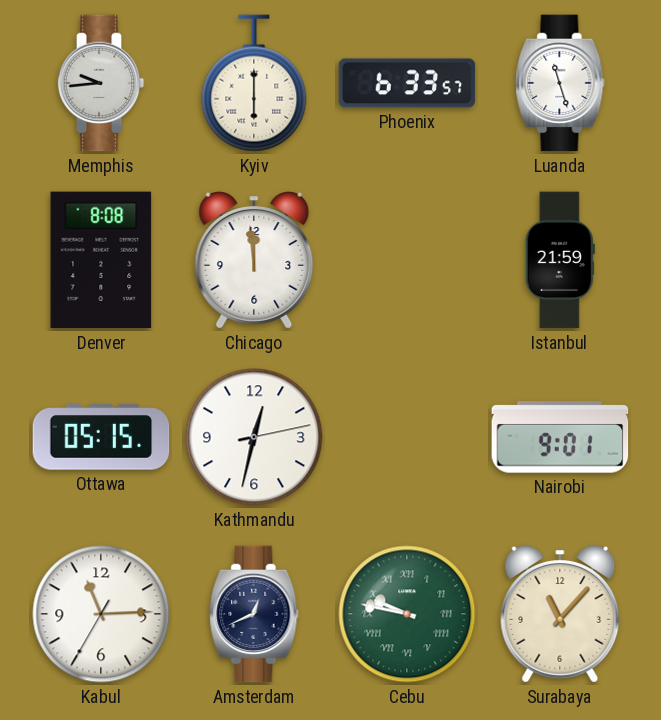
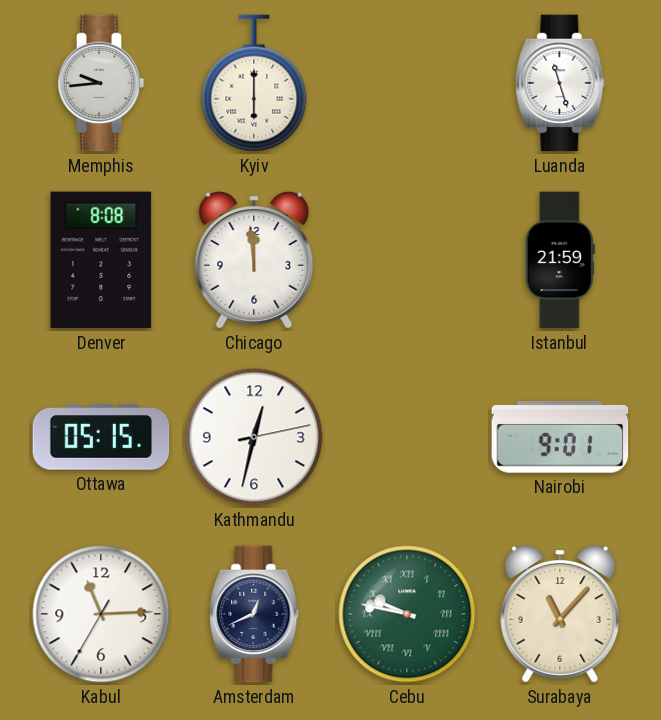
Phoenix: 6:33 -> none
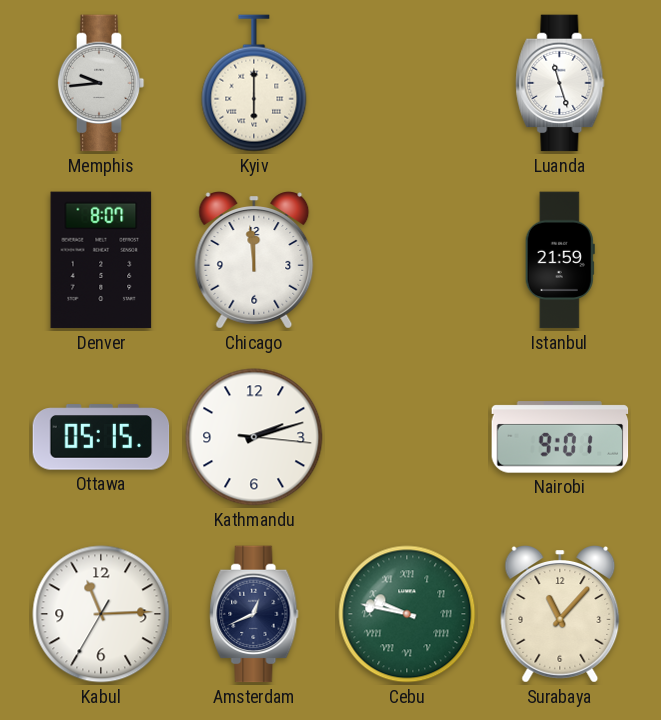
Denver: 8:08 -> 8:07
Kathmandu: 12:32 -> 2:12
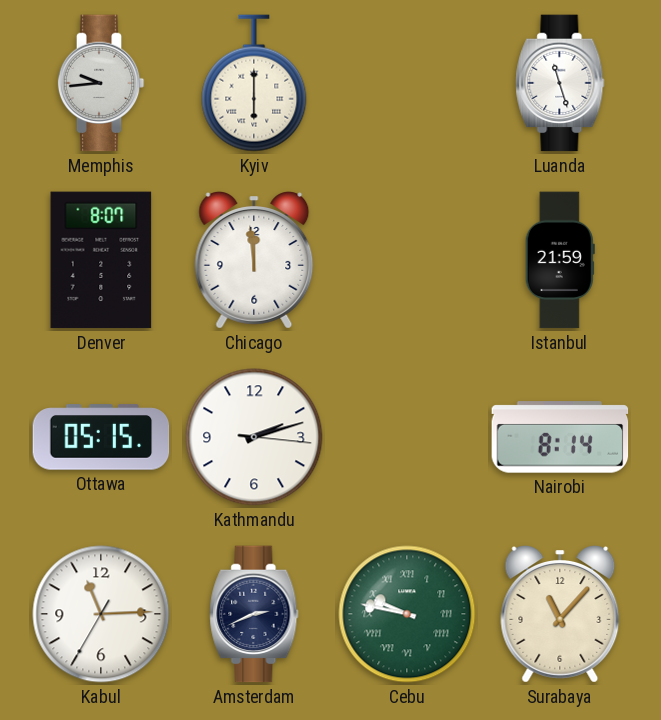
Nairobi: 9:01 -> 8:14
Amsterdam: 12:41 -> 2:41
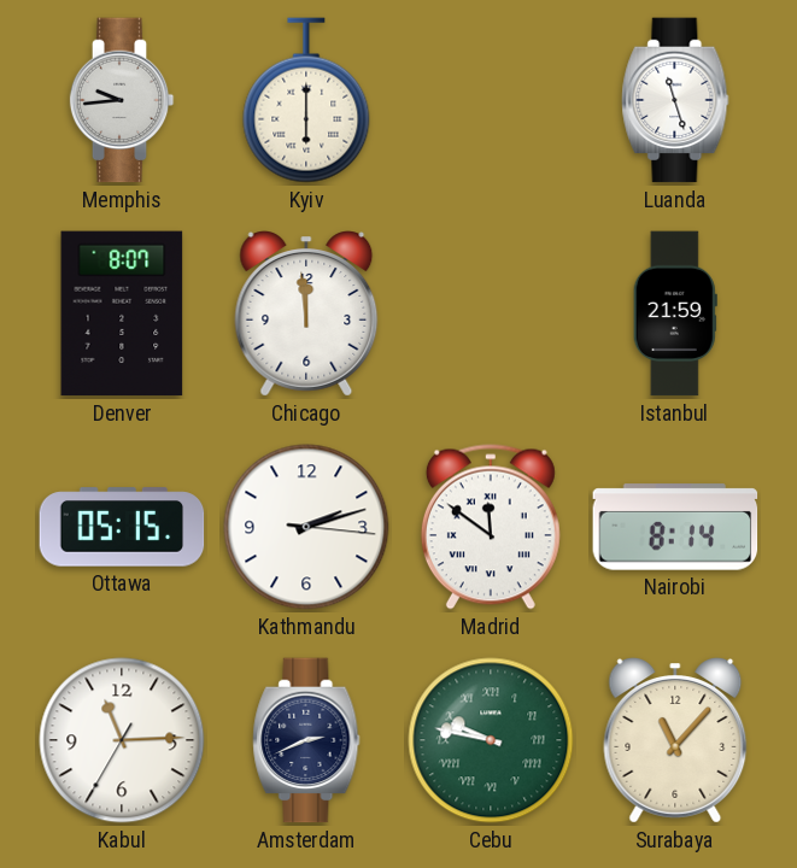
Madrid: none -> 11:51
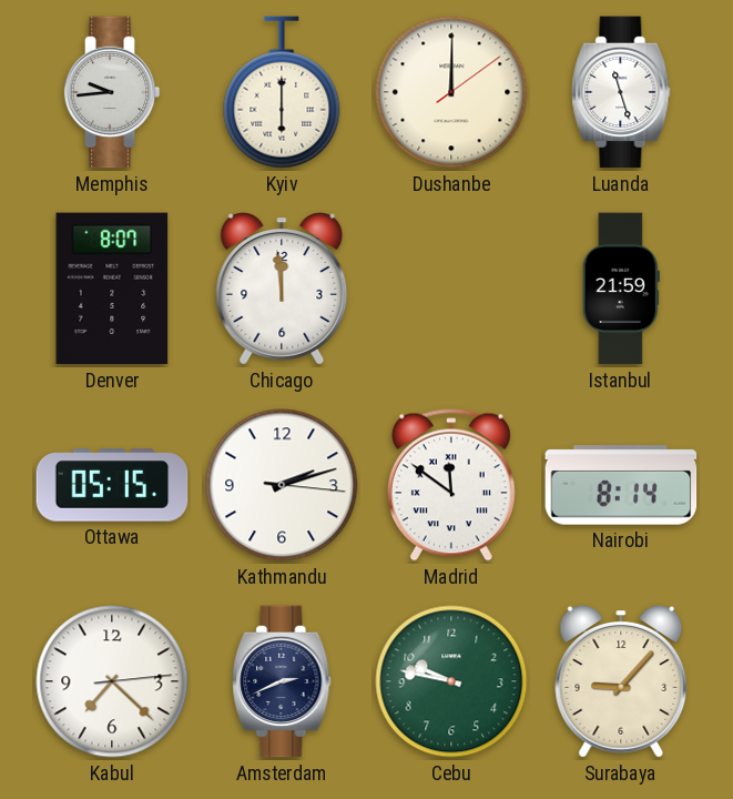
Dushanbe: none -> 12:00
Kabul: 11:14 -> 7:22
Cebu numerals: Roman -> Arabic
Surabaya: 11:07 -> 9:07
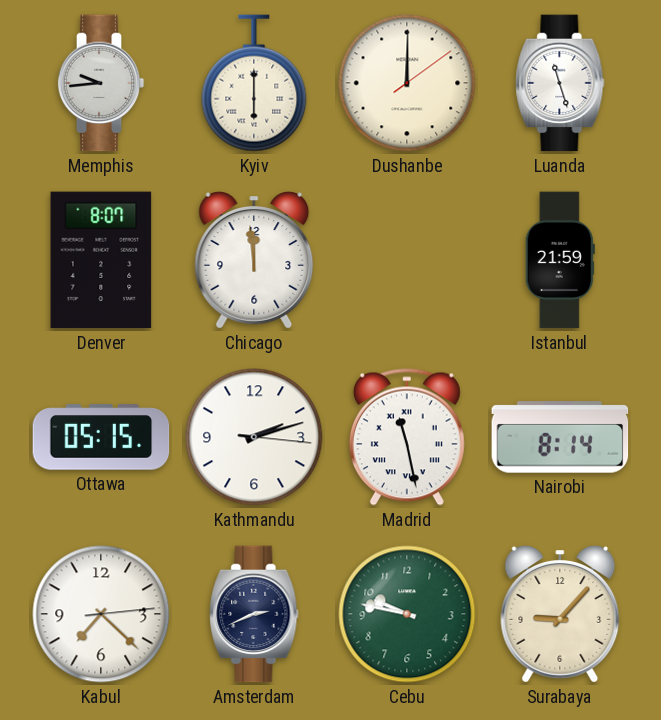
Madrid: 11:51 -> 11:28
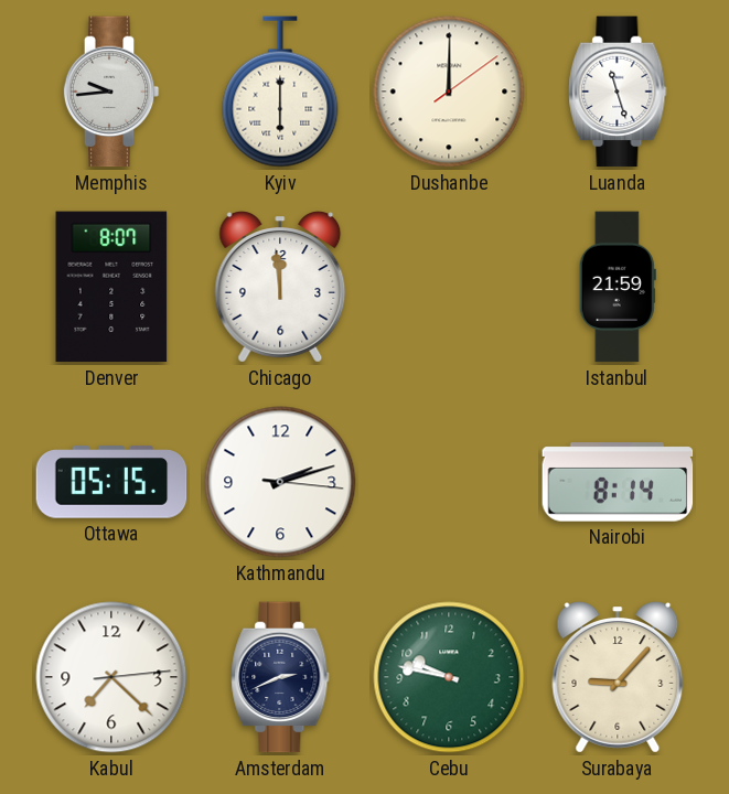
Madrid: 11:28 -> none
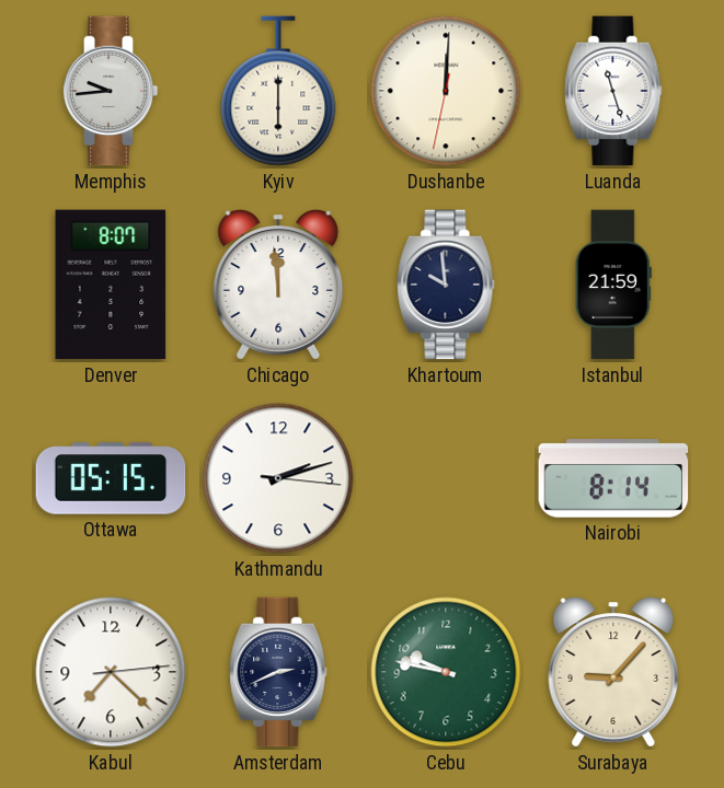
Dushanbe: 12:00:09 -> 12:00:32
Khartoum: none -> 9:59
